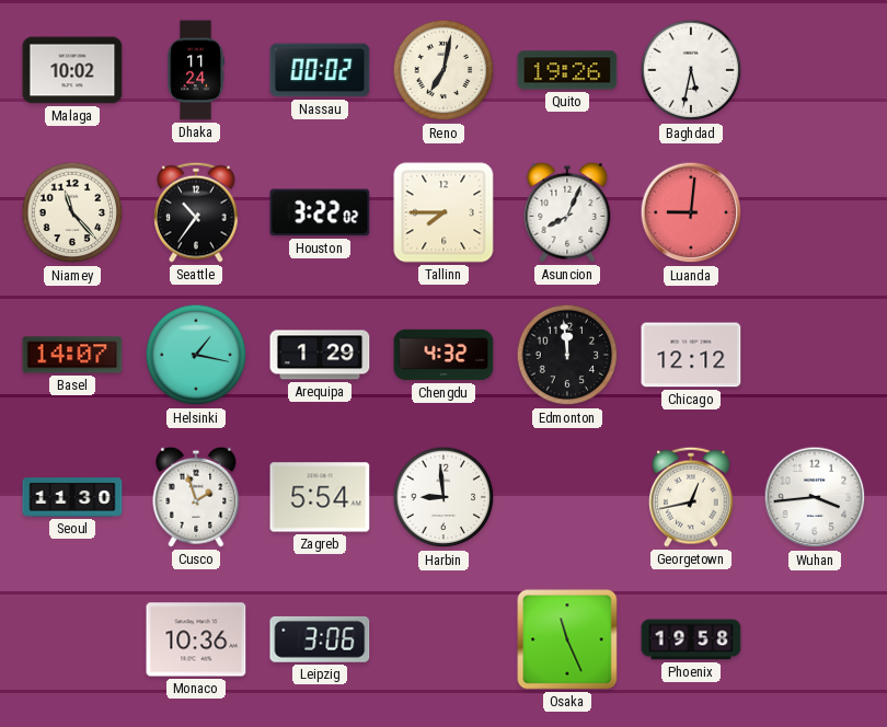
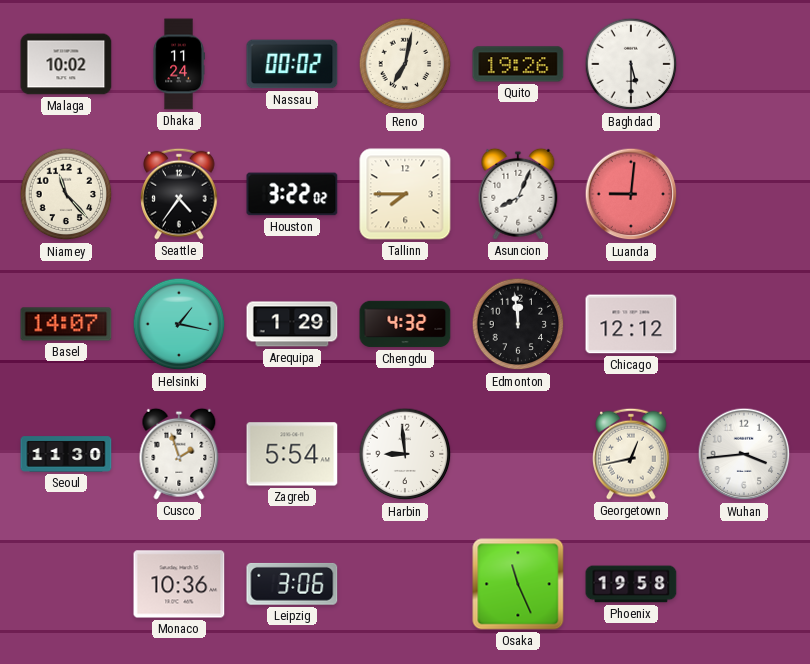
Baghdad: 5:32 -> 5:30
Seattle: 10:36 -> 4:36
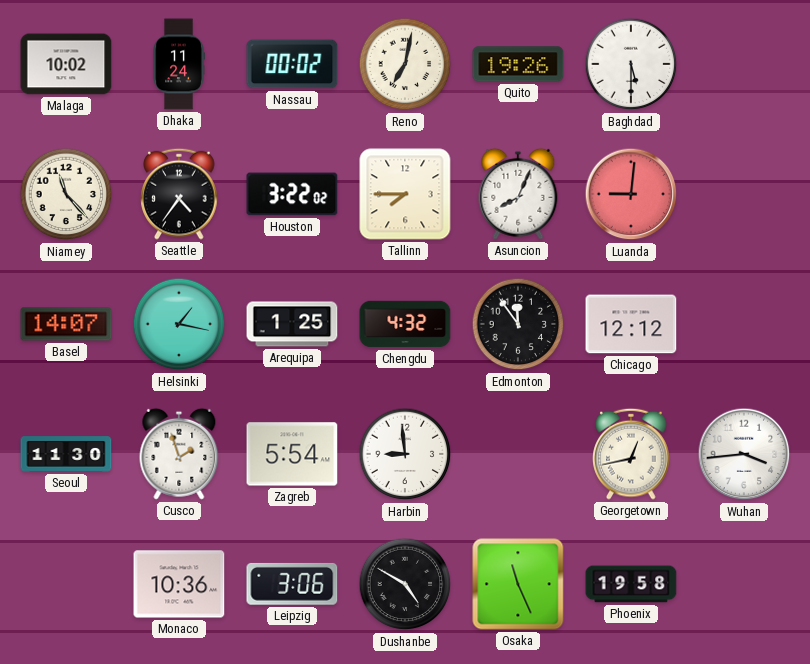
Arequipa: 1:29 -> 1:25
Edmonton: 11:59 -> 11:54
Dushanbe: none -> 4:50
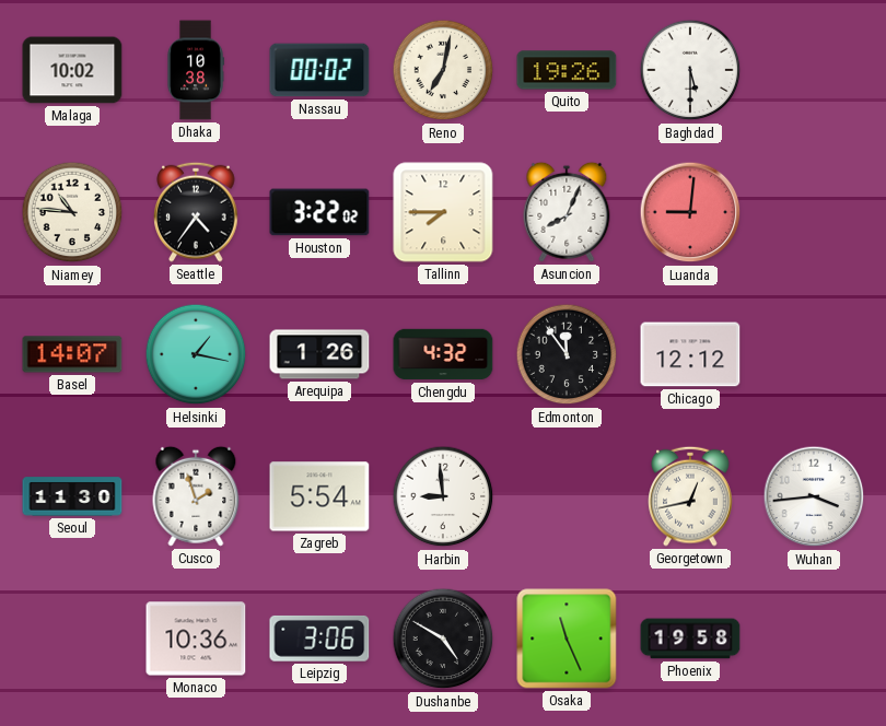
Dhaka: 11:24 -> 10:38
Niamey: 11:23 -> 10:46
Arequipa: 1:25 -> 1:26
